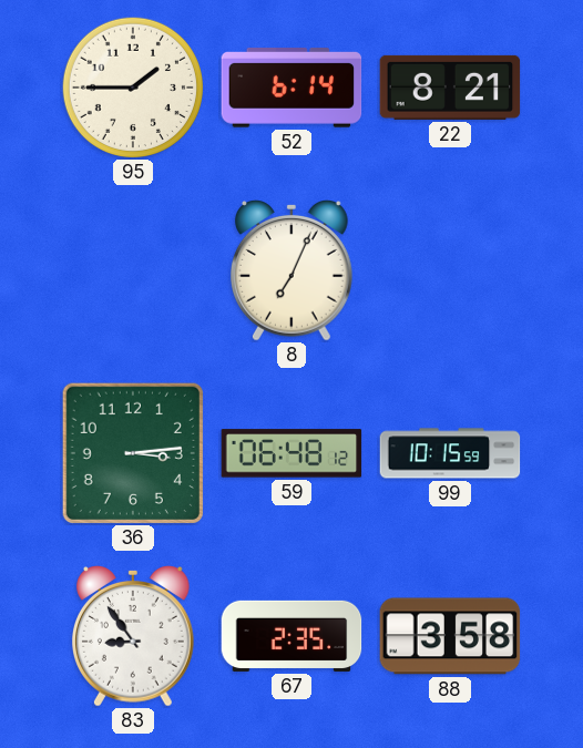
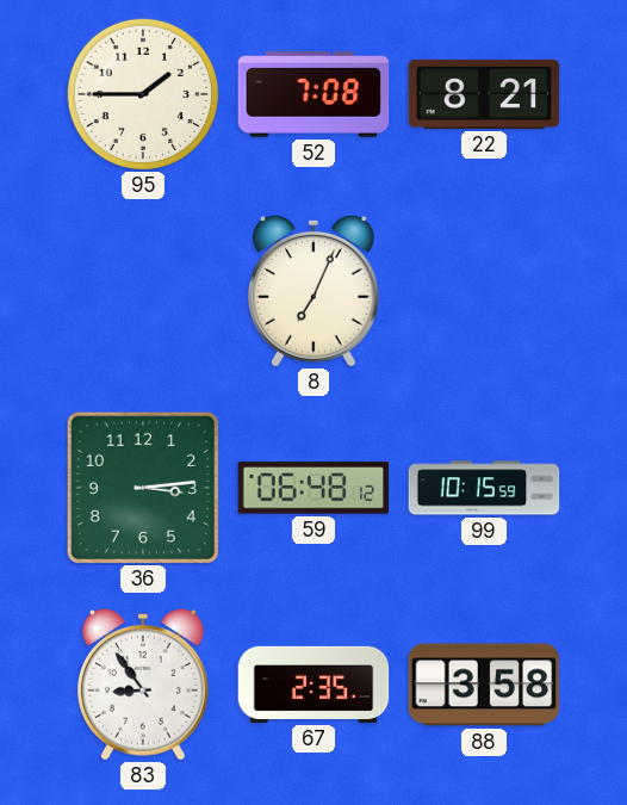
52: 6:14 -> 7:08
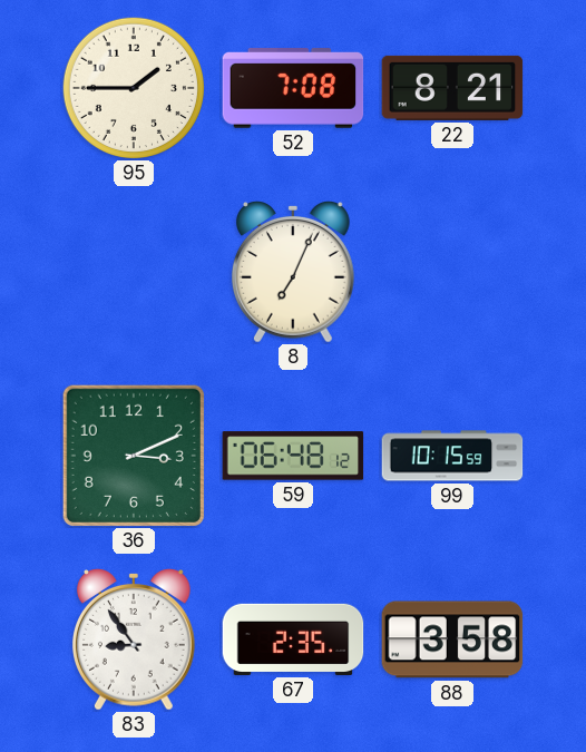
36: 3:14 -> 3:11
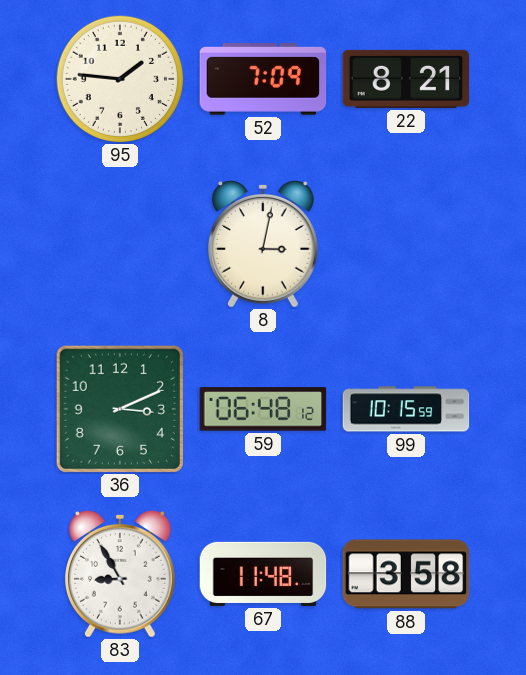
95: 1:45 -> 1:46
52: 7:08 -> 7:09
8: 7:04 -> 3:02
83: 8:54 -> 8:55
67: 2:35 -> 11:48
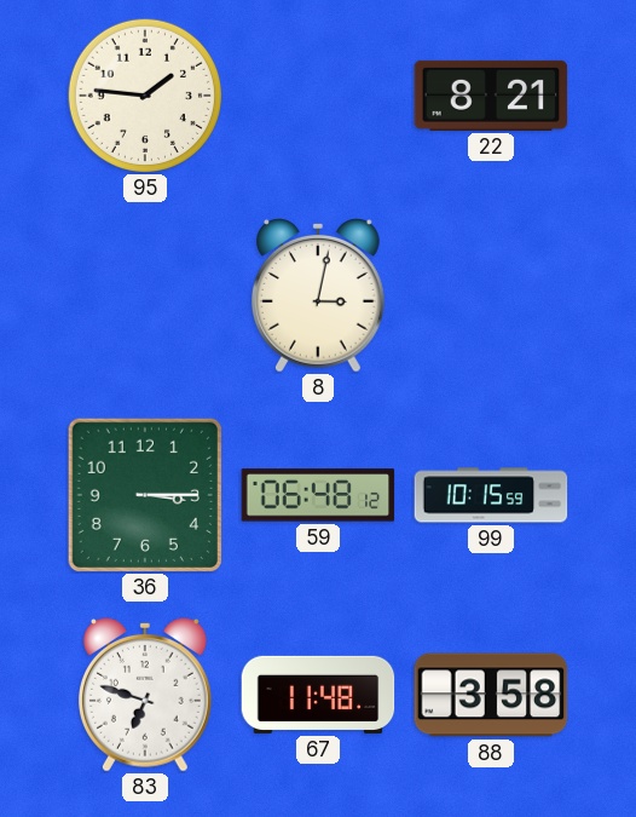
52: 7:09 -> none
36: 3:11 -> 3:15
83: 8:55 -> 6:48
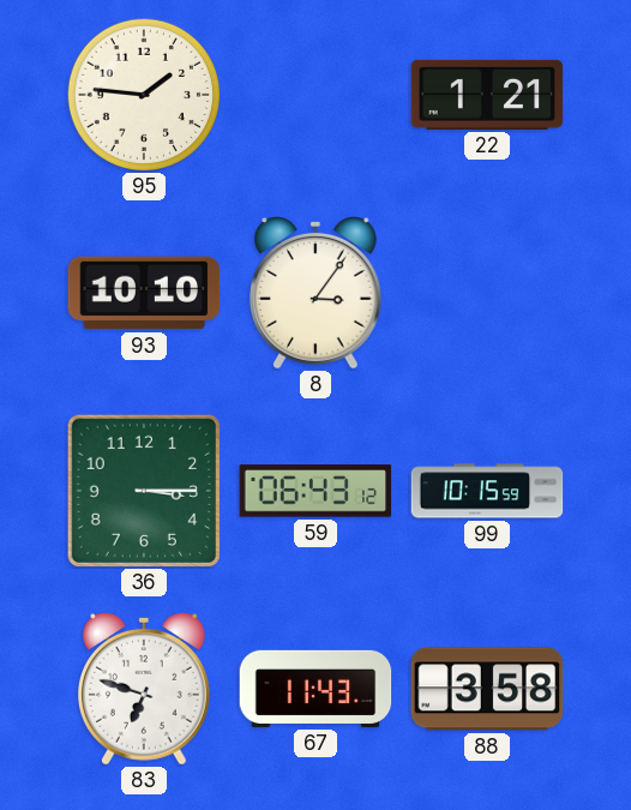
22: 8:21 -> 1:21
93: none -> 10:10
8: 3:02 -> 3:06
59: 06:48 -> 06:43
67: 11:48 -> 11:43
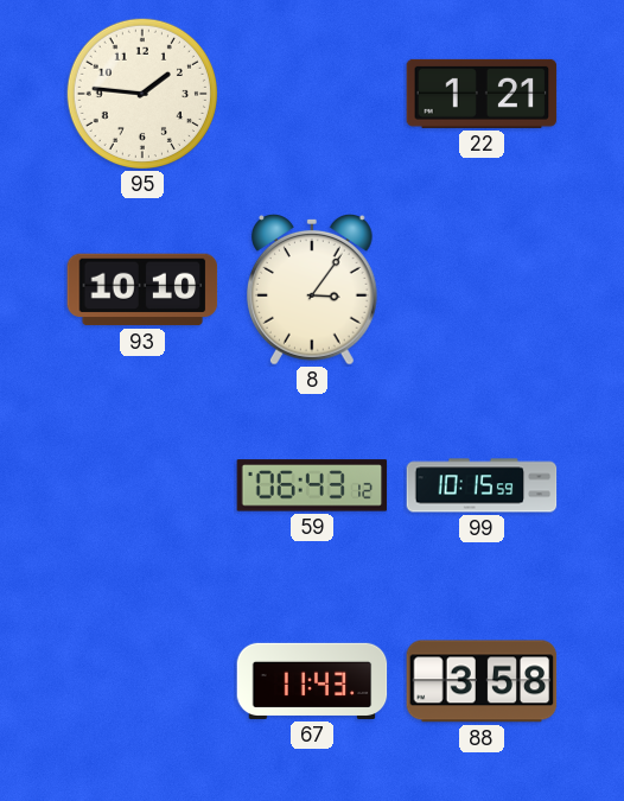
36: 3:15 -> none
83: 6:48 -> none
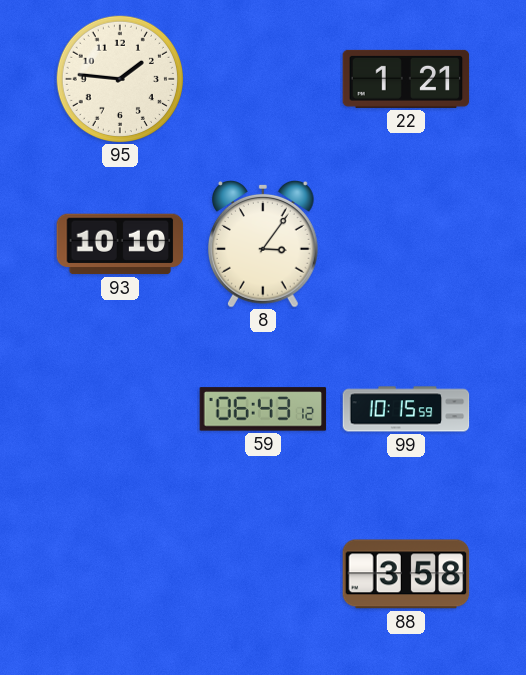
67: 11:43 -> none
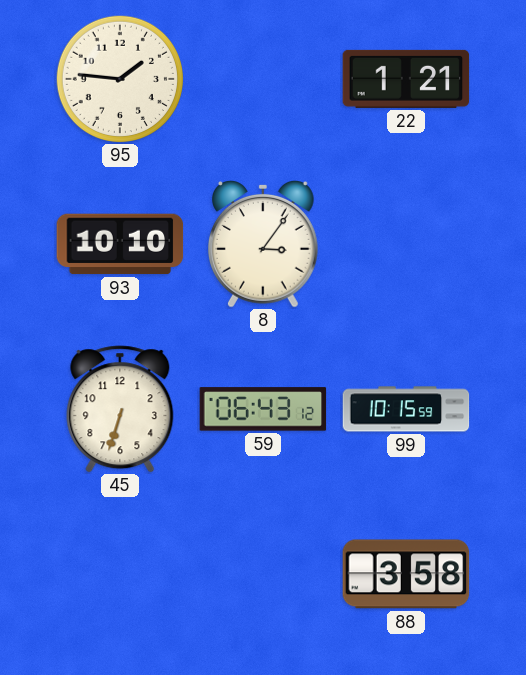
45: none -> 6:33
